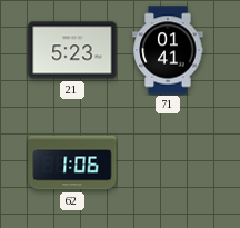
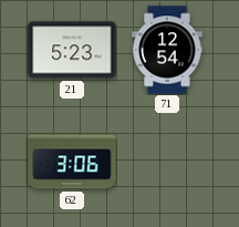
71: 01:41 -> 12:54
62: 1:06 -> 3:06
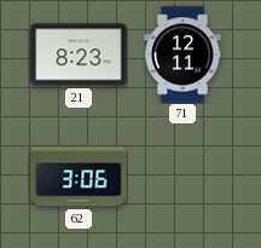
21: 5:23 -> 8:23
71: 12:54 -> 12:11
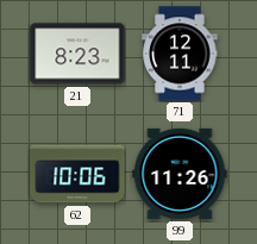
62: 3:06 -> 10:06
99: none -> 11:26
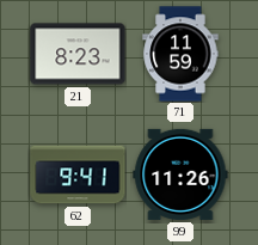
71: 12:11 -> 11:59
62: 10:06 -> 9:41
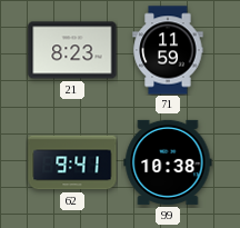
99: 11:26 -> 10:38
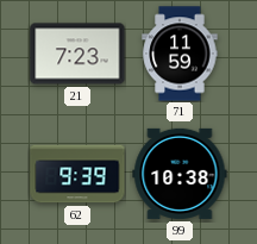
21: 8:23 -> 7:23
62: 9:41 -> 9:39
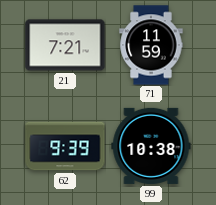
21: 7:23 -> 7:21
